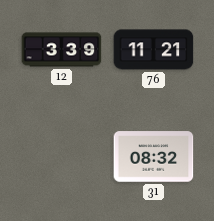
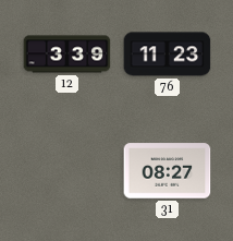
76: 11:21 -> 11:23
31: 08:32 -> 08:27
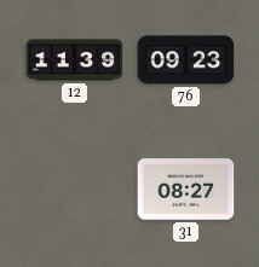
12: 3:39 -> 11:39
76: 11:23 -> 09:23
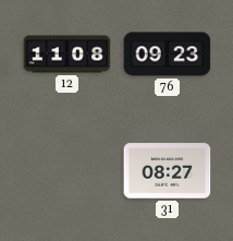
12: 11:39 -> 11:08
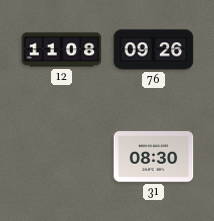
76: 09:23 -> 09:26
31: 08:27 -> 08:30
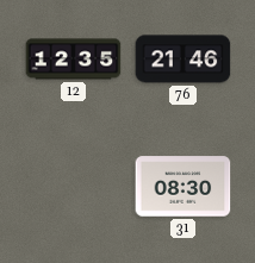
12: 11:08 -> 12:35
76: 09:26 -> 21:46
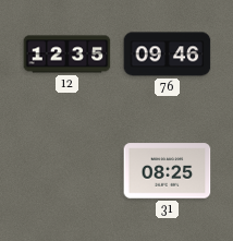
76: 21:46 -> 09:46
31: 08:30 -> 08:25
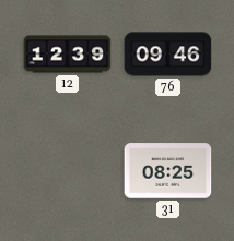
12: 12:35 -> 12:39
